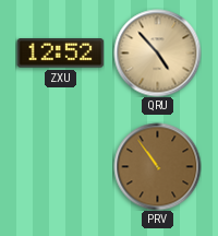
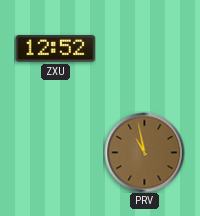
QRU: 4:53 -> none
PRV: 10:54 -> 10:58
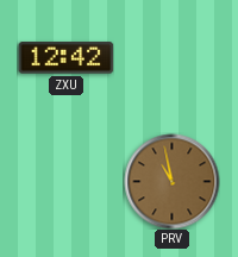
ZXU: 12:52 -> 12:42
